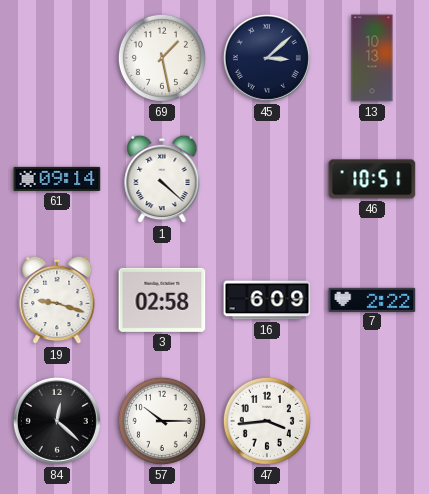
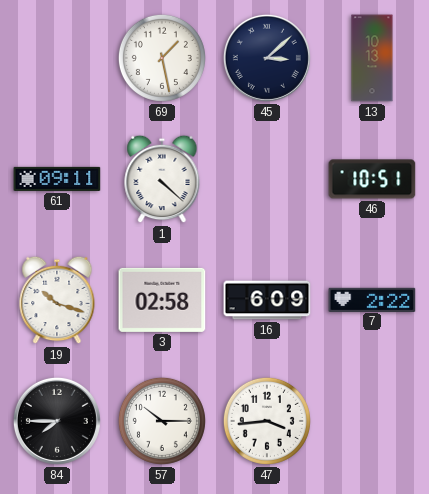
61: 09:14 -> 09:11
19: 9:18 -> 10:18
84: 12:22 -> 7:45
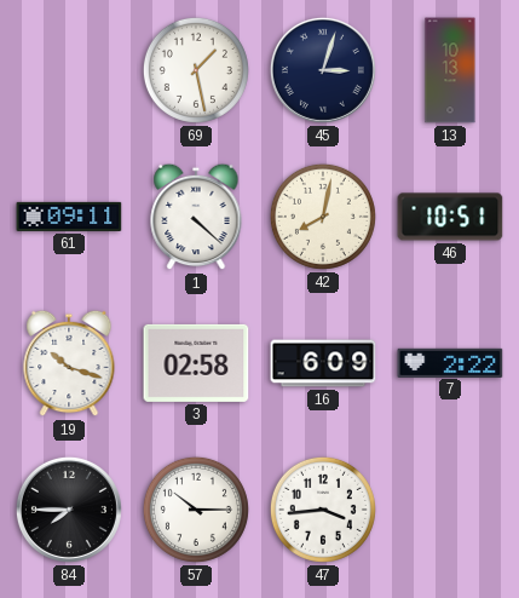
45: 3:08 -> 3:03
42: none -> 8:02
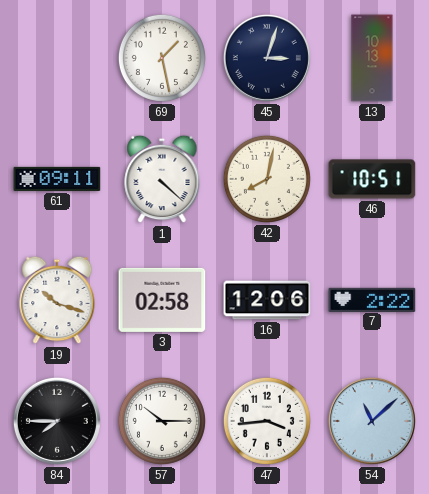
16: 6:09 -> 12:06
54: none -> 11:08
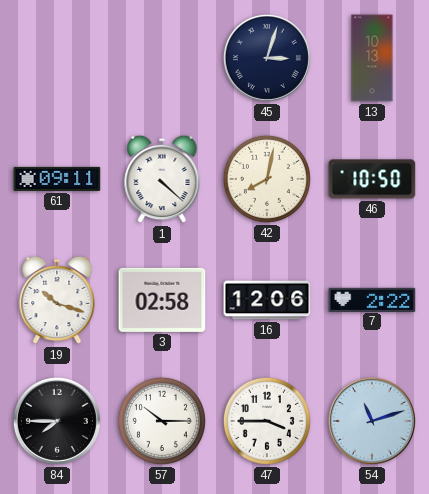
69: 1:28 -> none
46: 10:51 -> 10:50
47: 3:44 -> 3:45
54: 11:08 -> 11:12
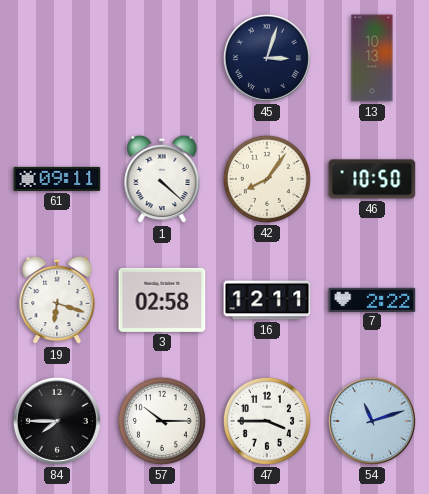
42: 8:02 -> 8:06
19: 10:18 -> 6:18
16: 12:06 -> 12:11
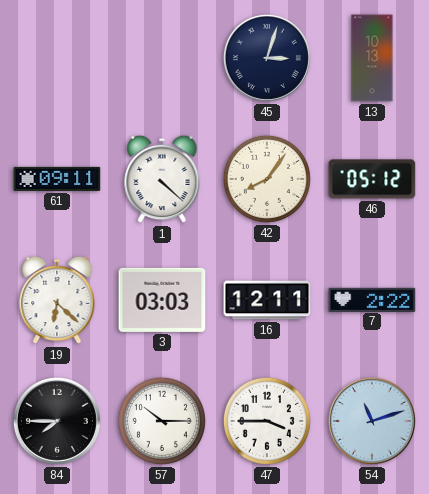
46: 10:50 -> 05:12
19: 6:18 -> 6:22
3: 02:58 -> 03:03
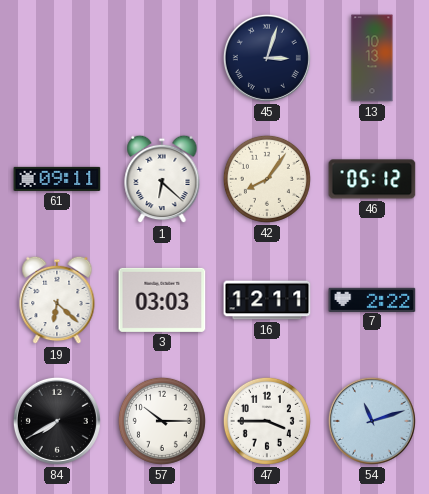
1: 4:22 -> 6:22
84: 7:45 -> 7:40
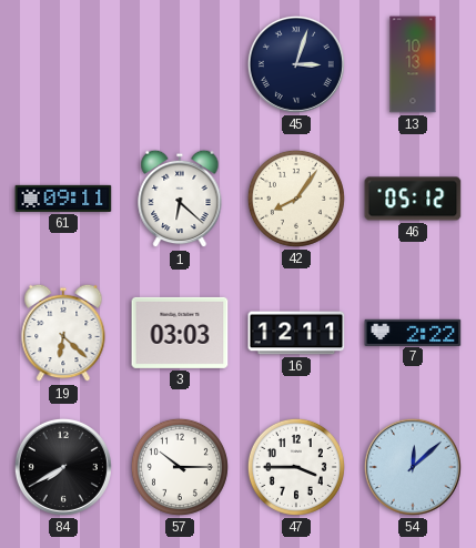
54: 11:12 -> 12:08
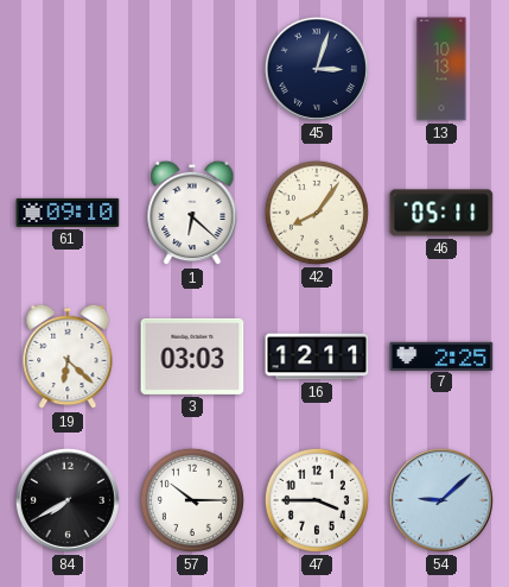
61: 09:11 -> 09:10
46: 05:12 -> 05:11
7: 2:22 -> 2:25
54: 12:08 -> 9:08
